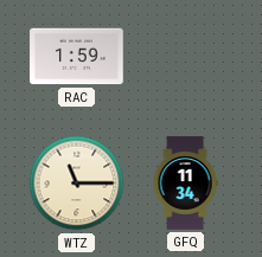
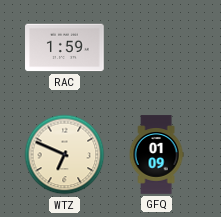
WTZ: 11:15 -> 6:49
GFQ: 11:34 -> 01:09
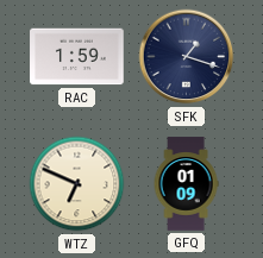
SFK: none -> 1:18
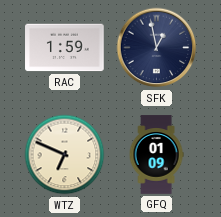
SFK: 1:18 -> 12:58
